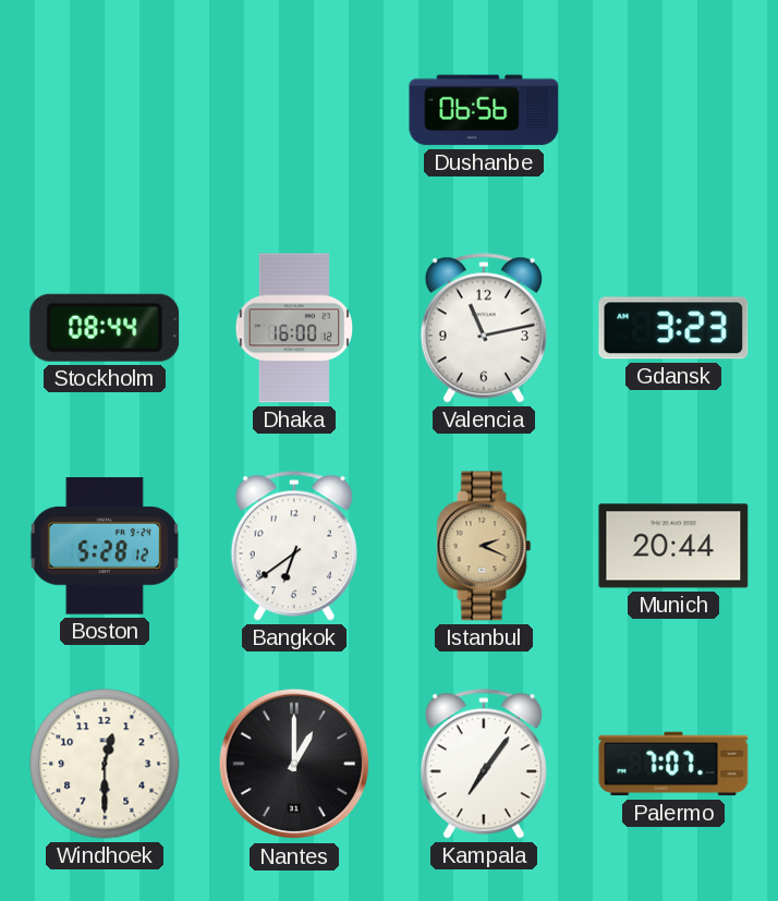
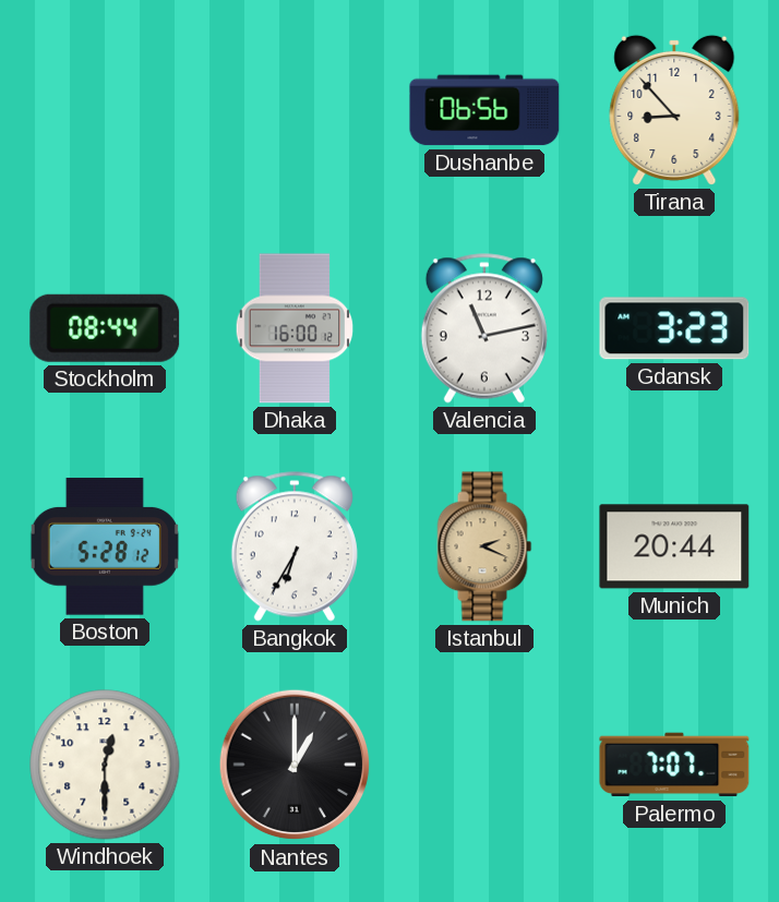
Tirana: none -> 8:53
Bangkok: 6:39 -> 6:35
Kampala: 7:06 -> none
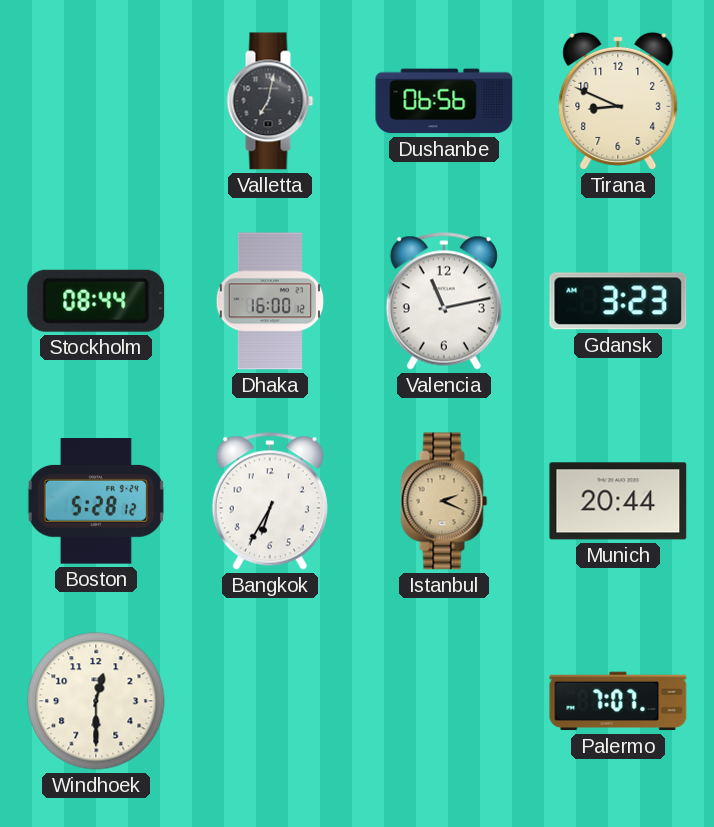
Valletta: none -> 7:02
Tirana: 8:53 -> 8:49
Nantes: 1:00 -> none
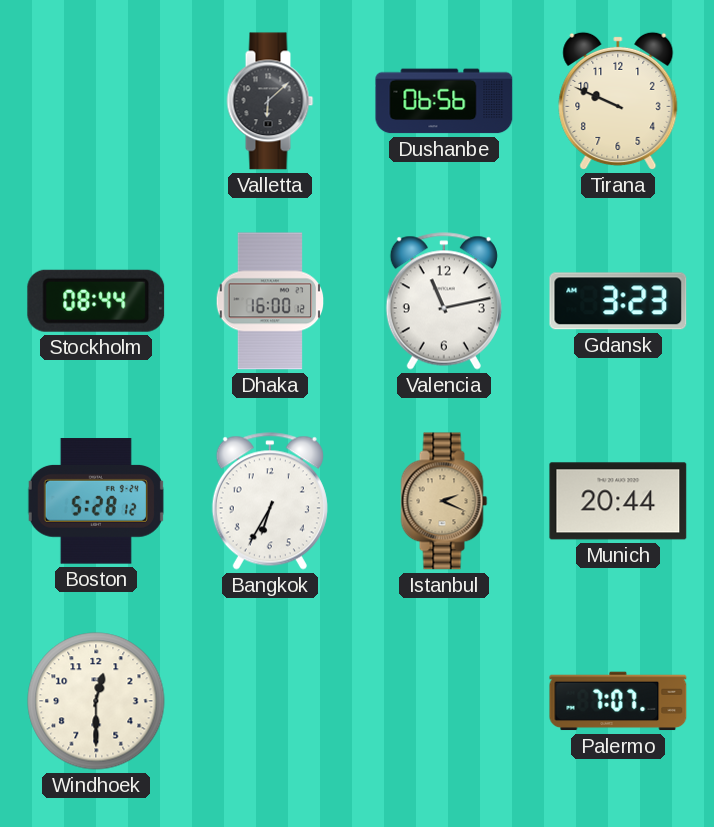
Valletta: 7:02 -> 6:08
Tirana: 8:49 -> 9:49
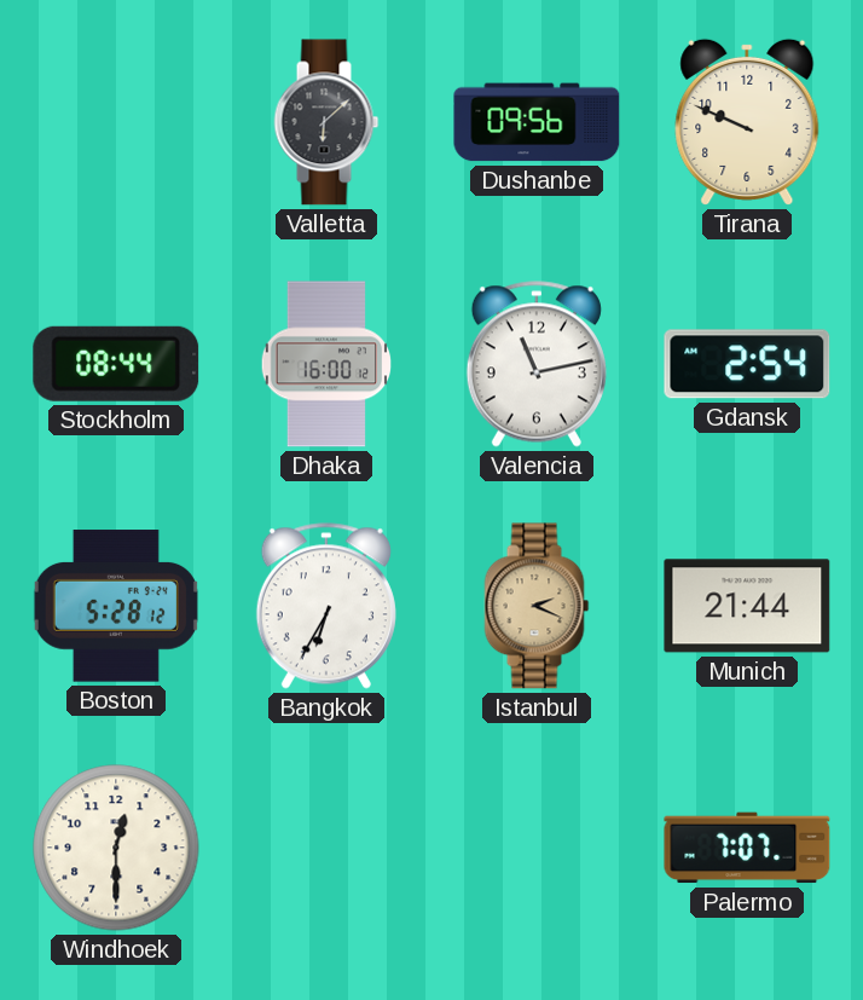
Dushanbe: 06:56 -> 09:56
Gdansk: 3:23 -> 2:54
Munich: 20:44 -> 21:44
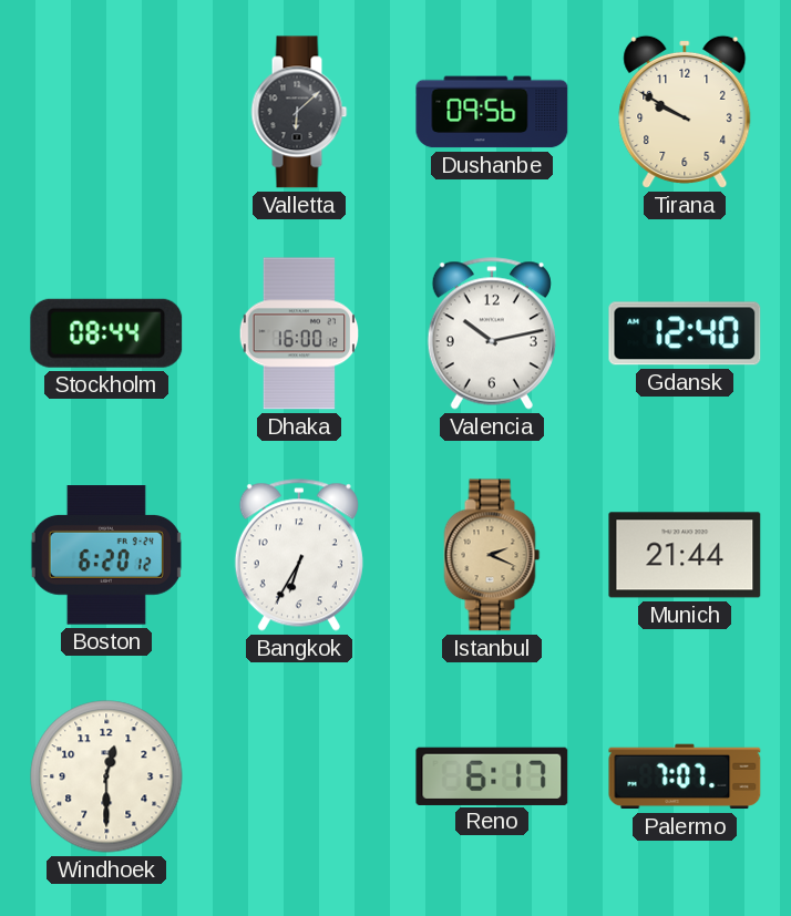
Tirana: 9:49 -> 9:50
Valencia: 11:13 -> 10:13
Gdansk: 2:54 -> 12:40
Boston: 5:28 -> 6:20
Reno: none -> 6:17
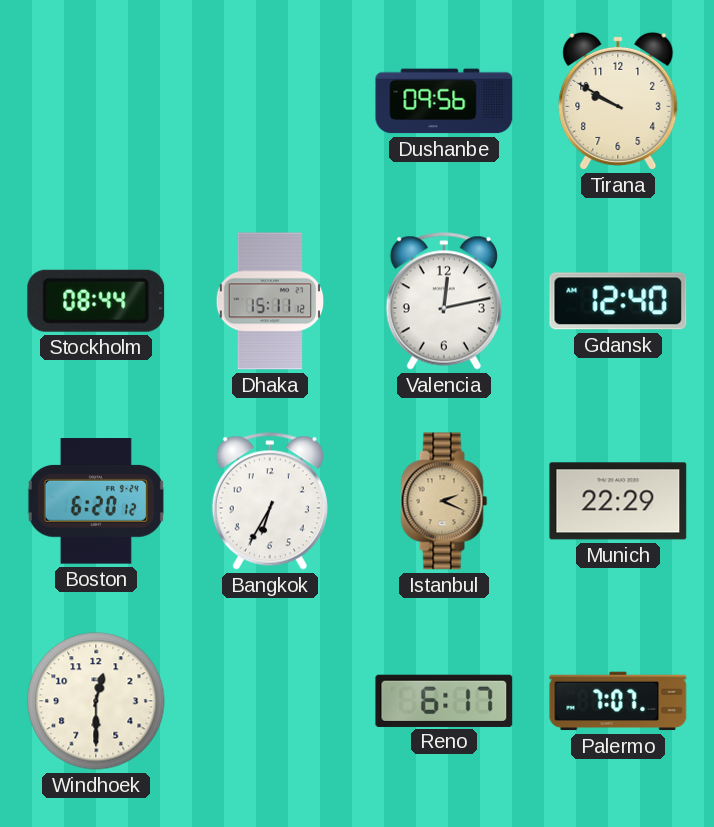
Valletta: 6:08 -> none
Dhaka: 16:00 -> 15:11
Valencia: 10:13 -> 12:13
Munich: 21:44 -> 22:29
